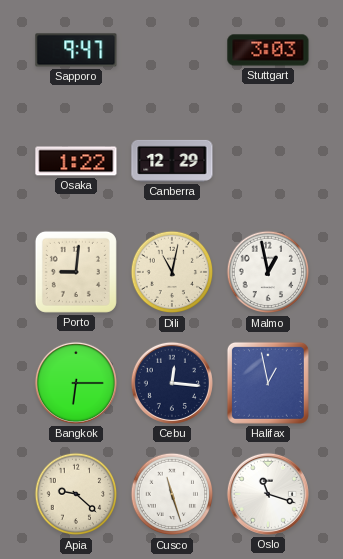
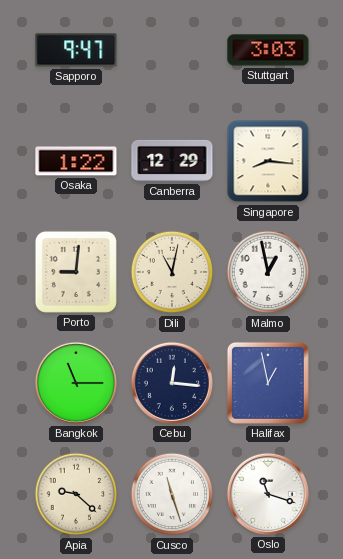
Singapore: none -> 8:16
Bangkok: 6:15 -> 11:15
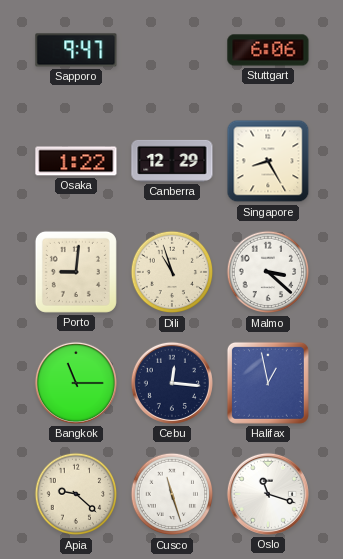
Stuttgart: 3:03 -> 6:06
Singapore: 8:16 -> 8:25
Dili: 11:02 -> 10:57
Malmo: 12:58 -> 3:22
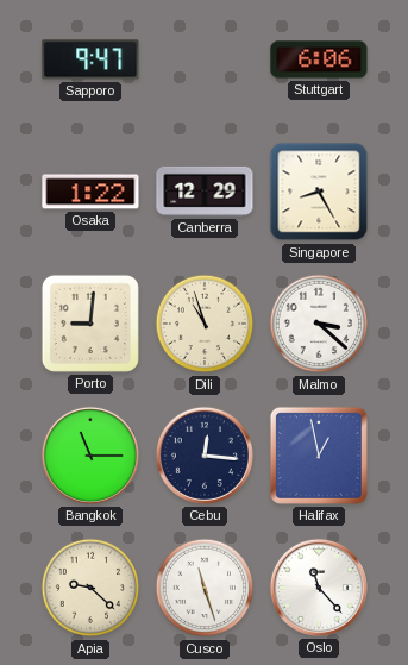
Oslo: 11:18 -> 11:23
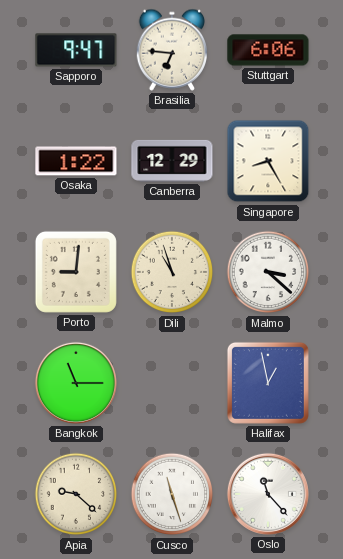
Brasilia: none -> 6:46
Cebu: 12:16 -> none
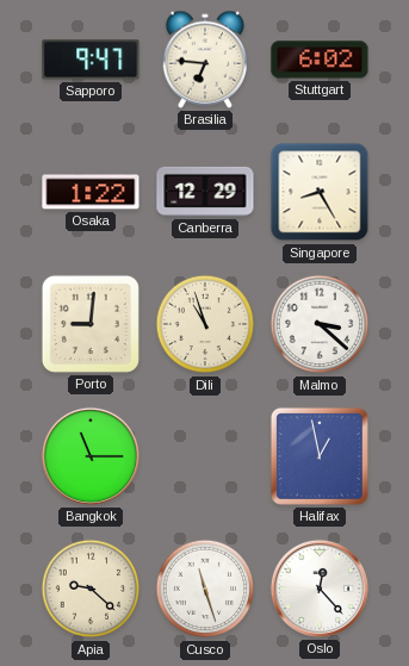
Stuttgart: 6:06 -> 6:02
Oslo: 11:23 -> 12:23
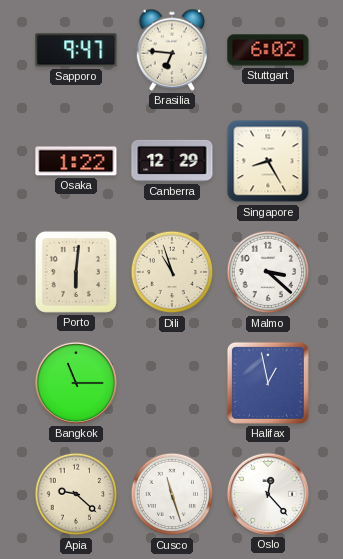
Porto: 9:01 -> 6:01
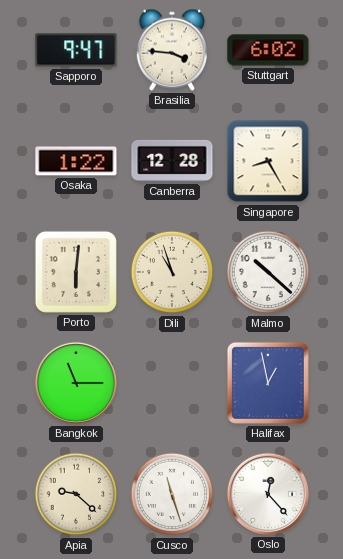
Brasilia: 6:46 -> 3:46
Canberra: 12:29 -> 12:28
Malmo: 3:22 -> 10:22
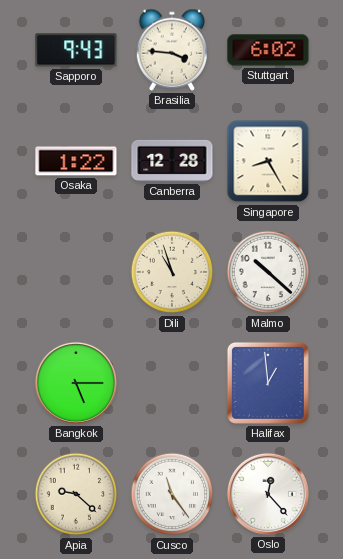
Sapporo: 9:47 -> 9:43
Porto: 6:01 -> none
Bangkok: 11:15 -> 5:15
Halifax: 12:58 -> 12:59
Cusco: 11:27 -> 11:24
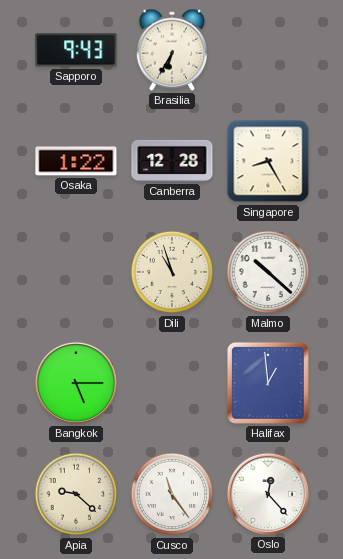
Brasilia: 3:46 -> 6:35
Stuttgart: 6:02 -> none
